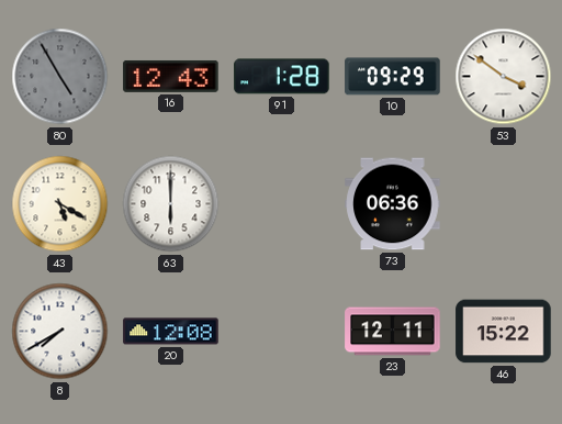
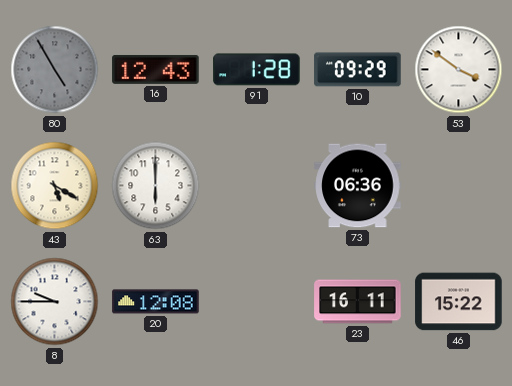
8: 7:40 -> 9:45
23: 12:11 -> 16:11
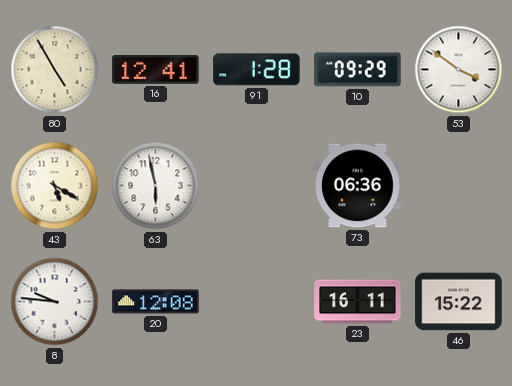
80 dial: grey -> cream
16: 12:43 -> 12:41
63: 6:00 -> 5:58
8: 9:45 -> 9:46
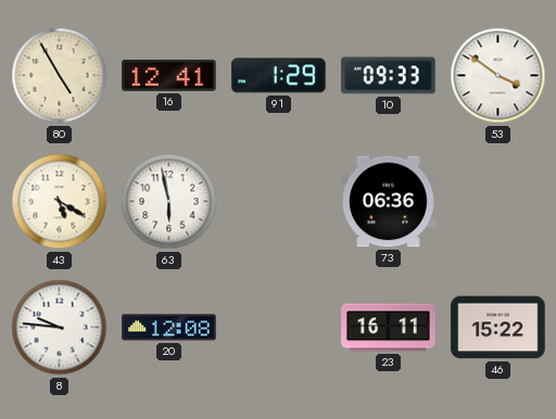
91: 1:28 -> 1:29
10: 09:29 -> 09:33
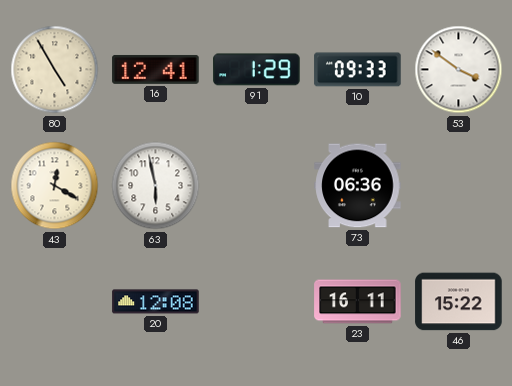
43: 5:20 -> 12:20
8: 9:46 -> none
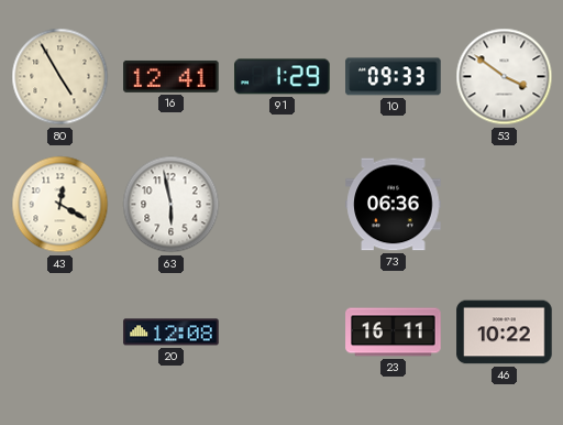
46: 15:22 -> 10:22
